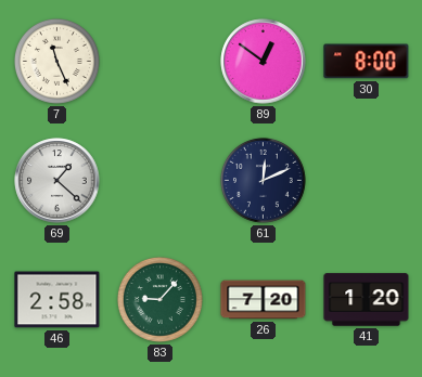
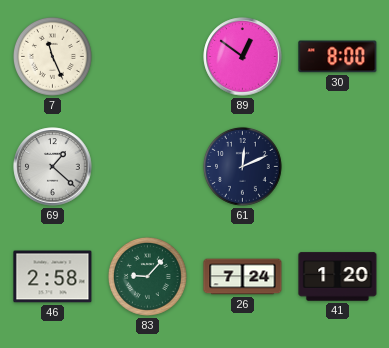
26: 7:20 -> 7:24
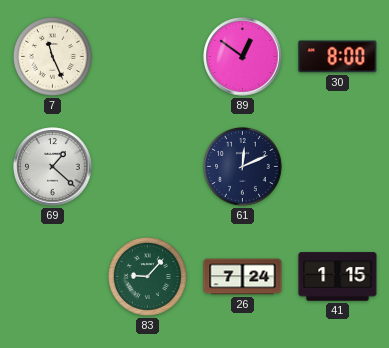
46: 2:58 -> none
41: 1:20 -> 1:15
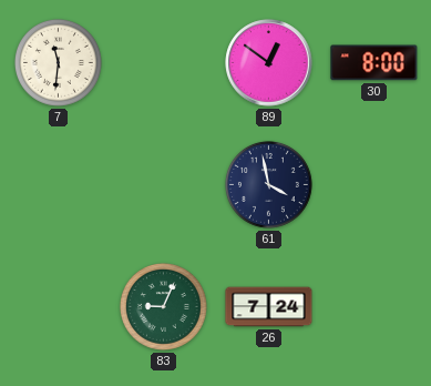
7: 11:26 -> 11:31
69: 1:22 -> none
61: 12:11 -> 3:58
83: 9:07 -> 9:04
41: 1:15 -> none
